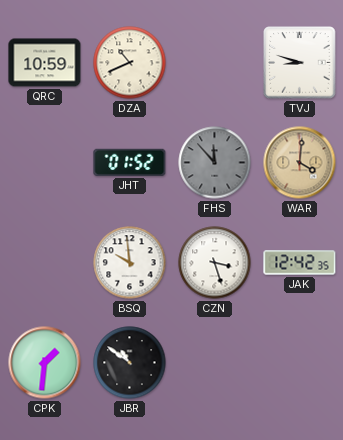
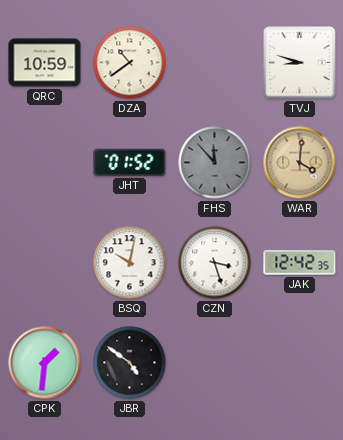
DZA: 10:41 -> 10:39
BSQ: 9:59 -> 10:02
JBR: 10:51 -> 4:51
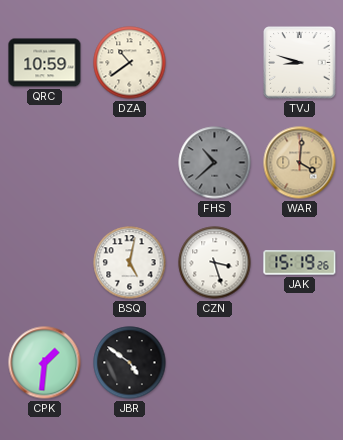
JHT: 01:52 -> none
FHS: 11:53 -> 10:38
BSQ: 10:02 -> 5:02
JAK: 12:42 -> 15:19
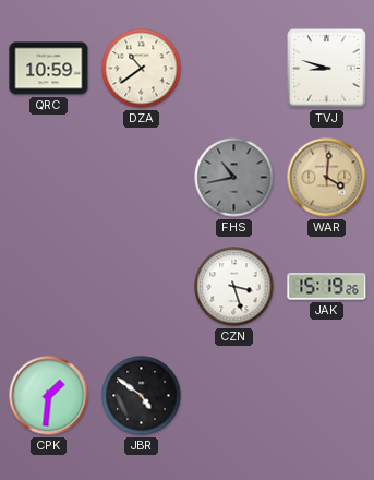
FHS: 10:38 -> 10:43
BSQ: 5:02 -> none
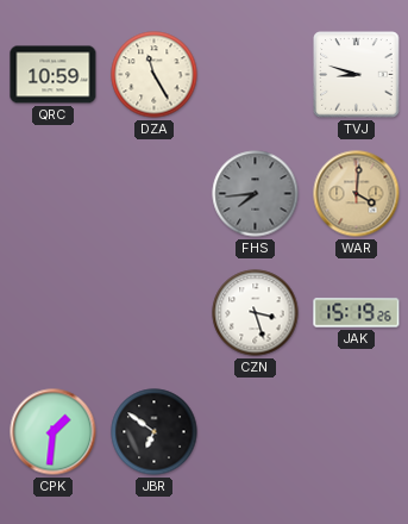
DZA: 10:39 -> 11:25
FHS: 10:43 -> 7:44
JBR: 4:51 -> 6:51
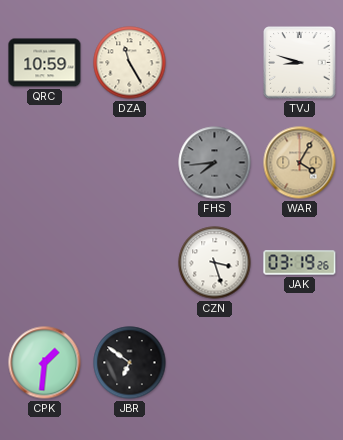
WAR: 4:01 -> 4:05
JAK: 15:19 -> 03:19
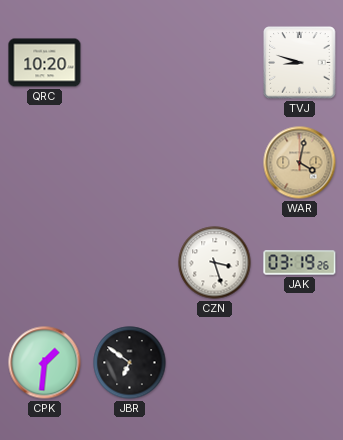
QRC: 10:59 -> 10:20
DZA: 11:25 -> none
FHS: 7:44 -> none
WAR: 4:05 -> 4:02
